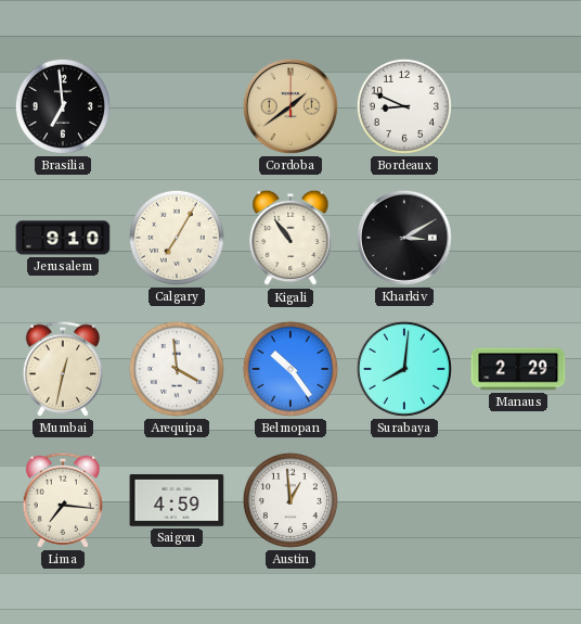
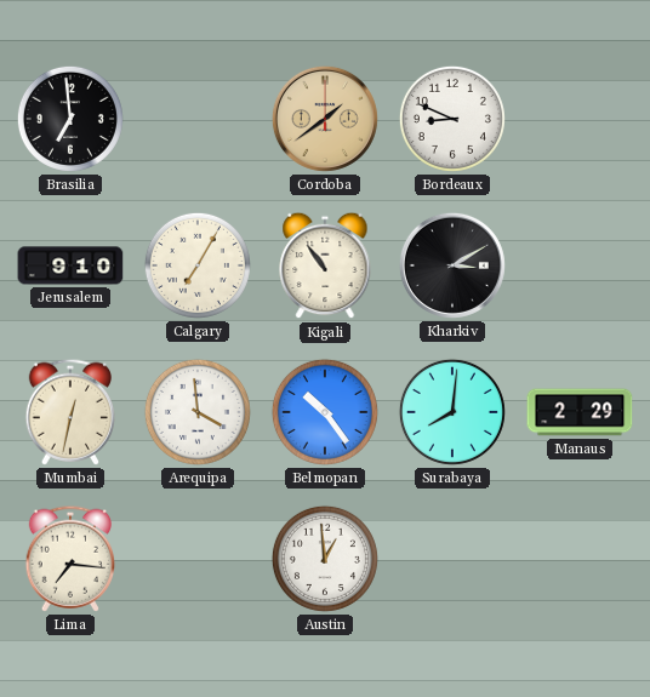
Saigon: 4:59 -> none
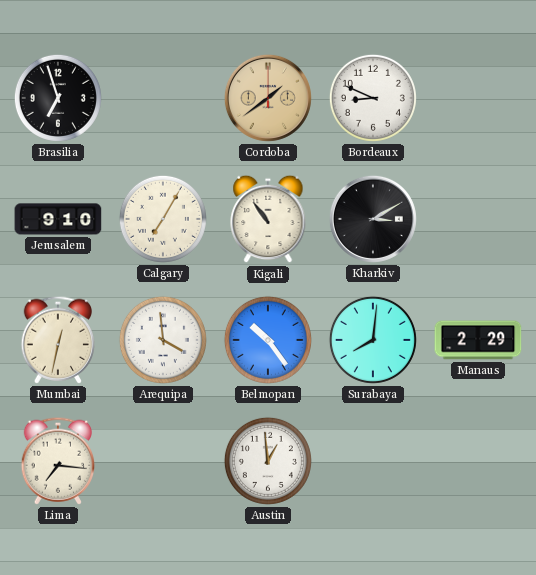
Brasilia: 6:59 -> 6:57
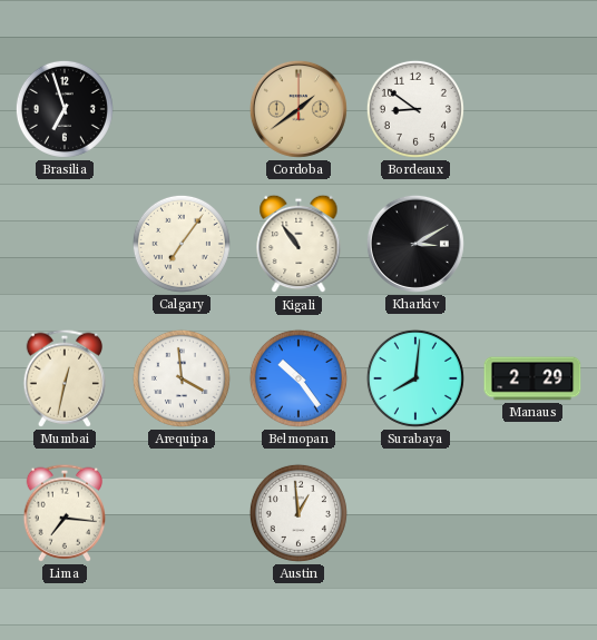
Bordeaux: 8:49 -> 8:51
Jerusalem: 9:10 -> none
Calgary: 7:05 -> 7:06
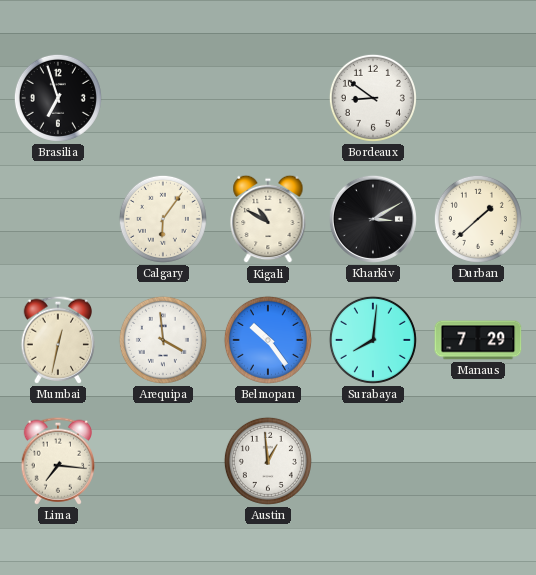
Cordoba: 1:39 -> none
Calgary: 7:06 -> 6:06
Kigali: 10:54 -> 10:50
Durban: none -> 1:38
Manaus: 2:29 -> 7:29
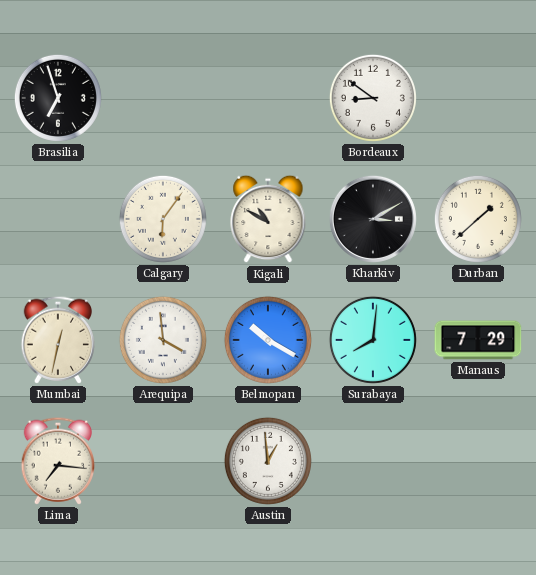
Belmopan: 10:24 -> 10:20
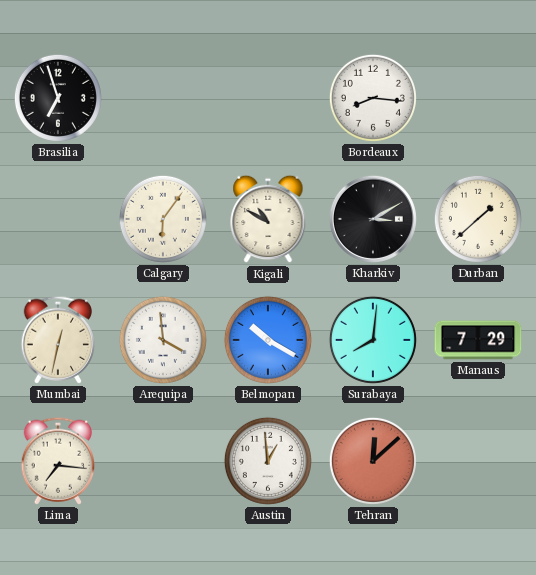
Bordeaux: 8:51 -> 8:16
Tehran: none -> 12:08
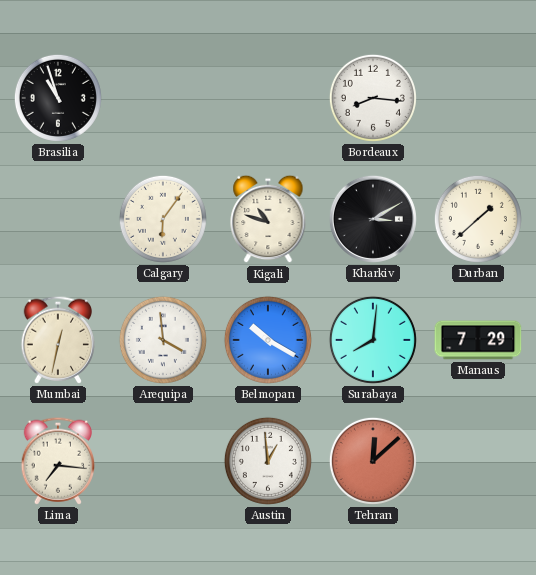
Brasilia: 6:57 -> 10:57
Kigali: 10:50 -> 10:48
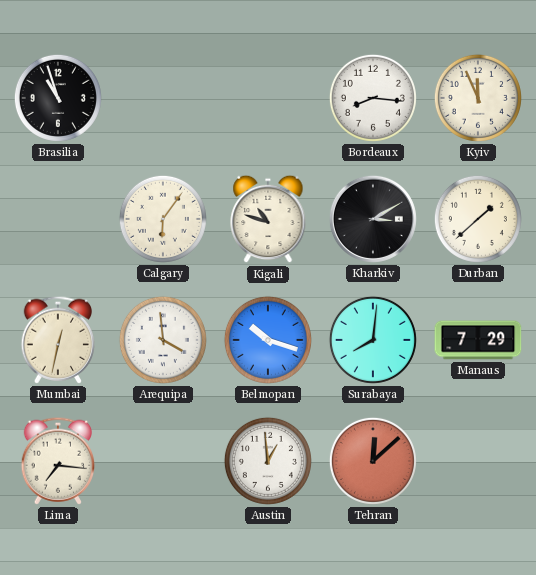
Kyiv: none -> 11:56
Belmopan: 10:20 -> 10:18
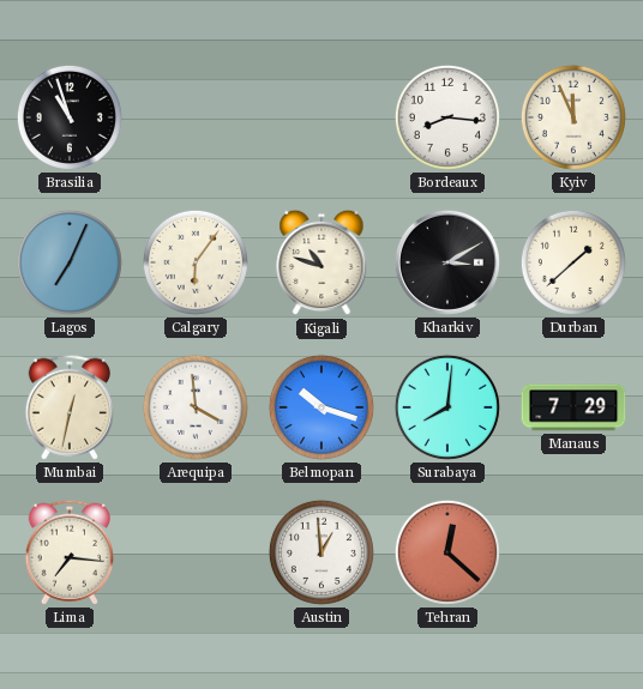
Lagos: none -> 7:04
Tehran: 12:08 -> 12:22
